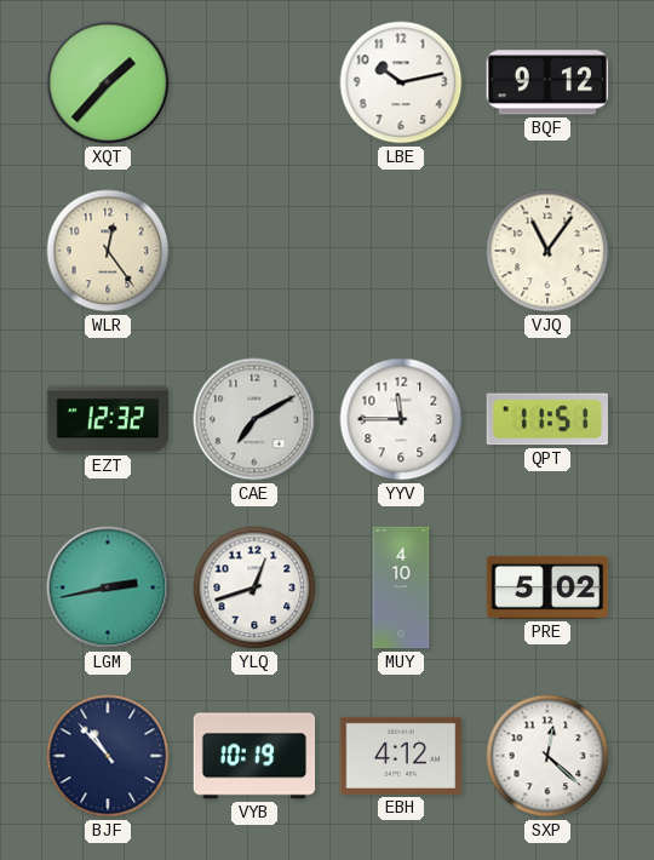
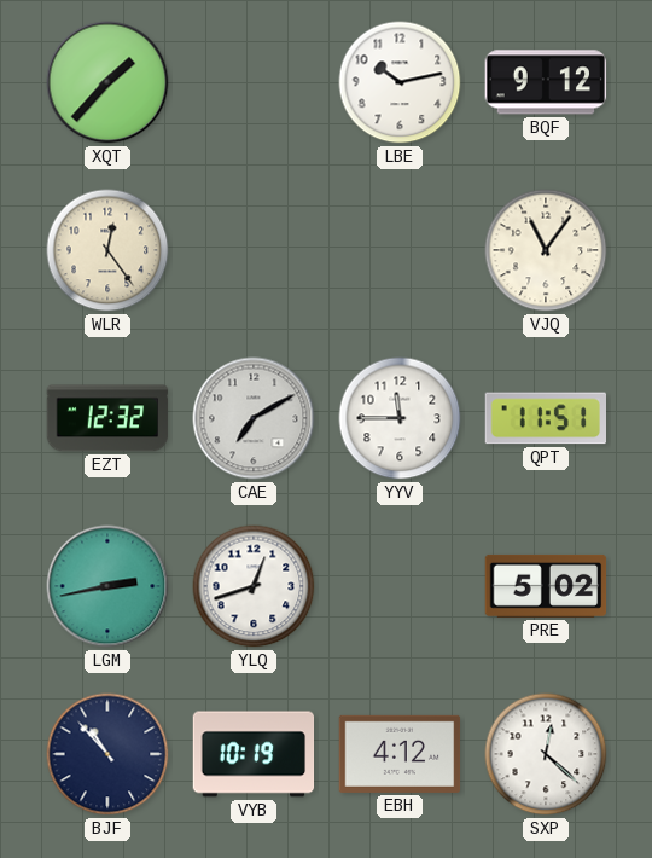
MUY: 4:10 -> none
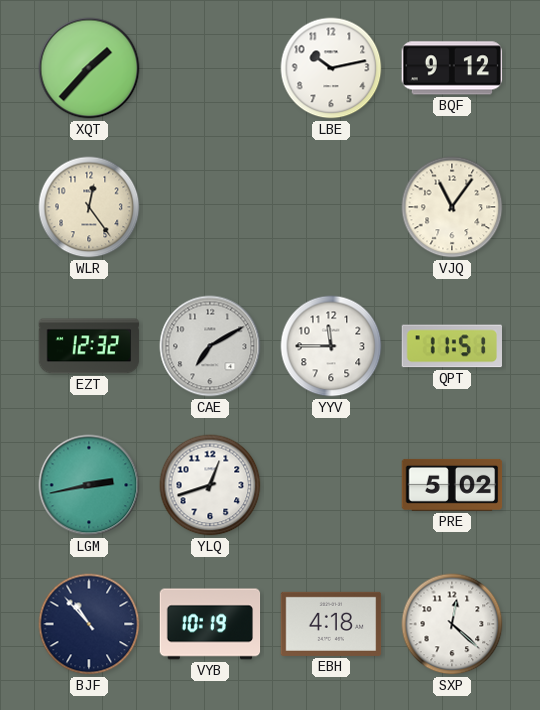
EBH: 4:12 -> 4:18
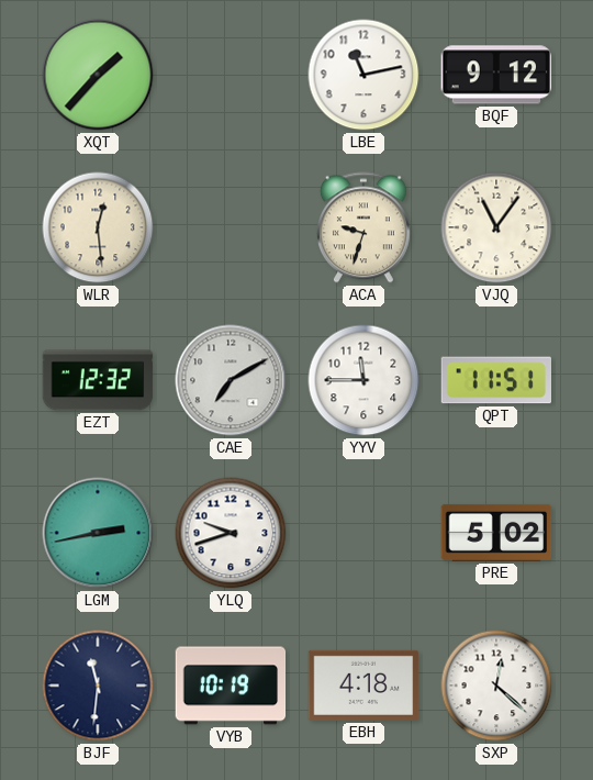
LBE: 10:13 -> 11:13
WLR: 12:24 -> 12:29
ACA: none -> 9:33
YLQ: 12:42 -> 9:42
BJF: 10:53 -> 11:31
